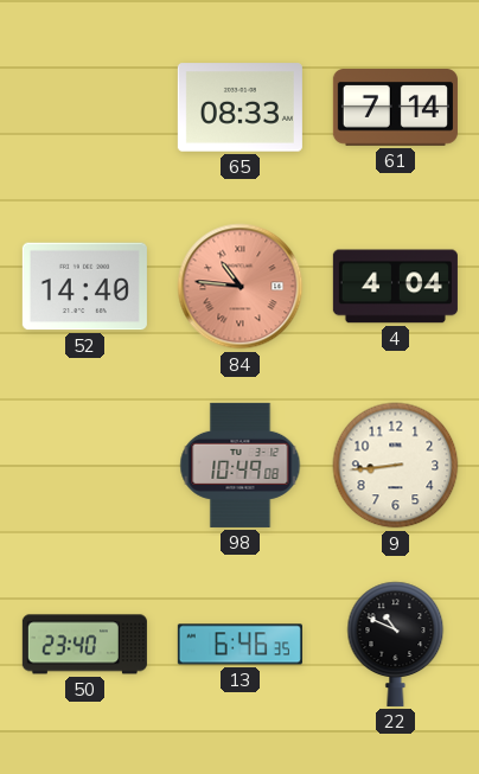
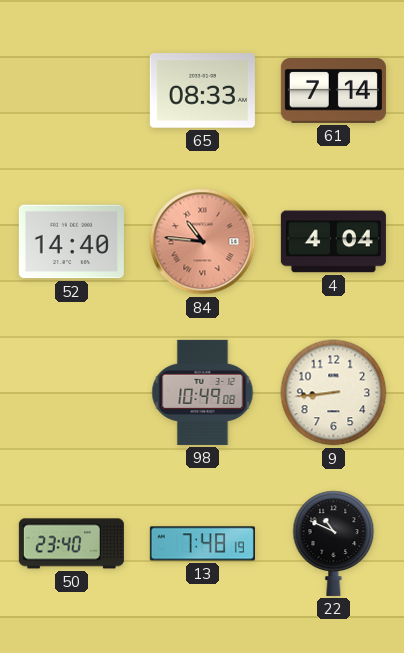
13: 6:46 -> 7:48
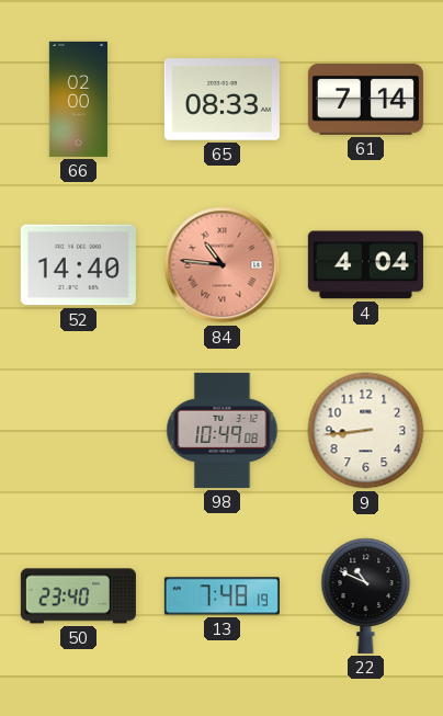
66: none -> 02:00
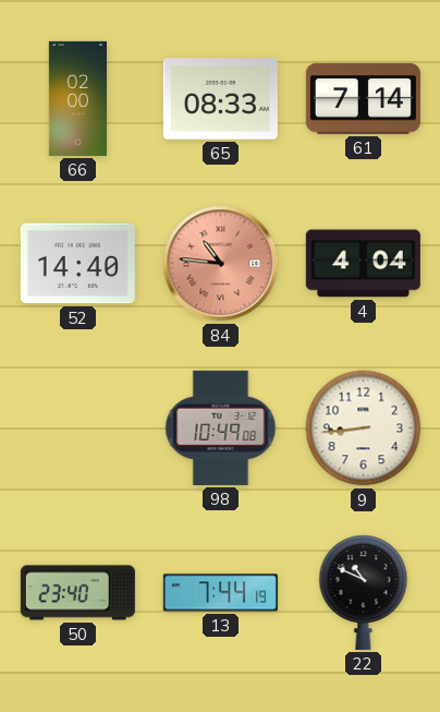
13: 7:48 -> 7:44
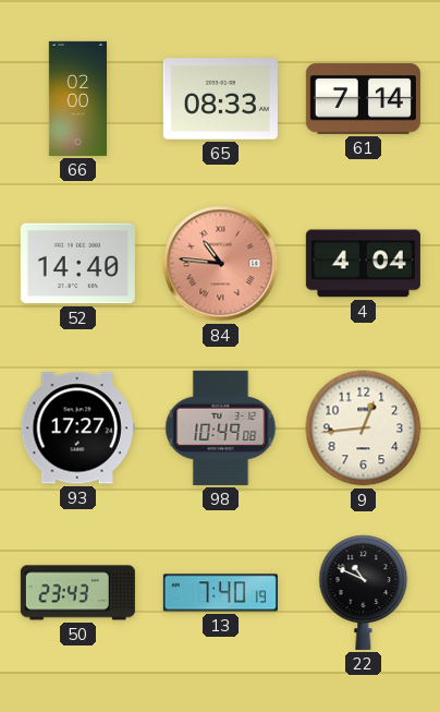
93: none -> 17:27
9: 8:44 -> 12:44
50: 23:40 -> 23:43
13: 7:44 -> 7:40
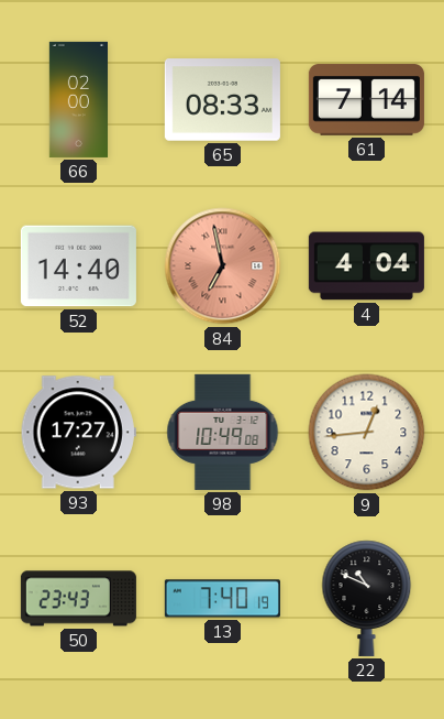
84: 10:46 -> 6:58
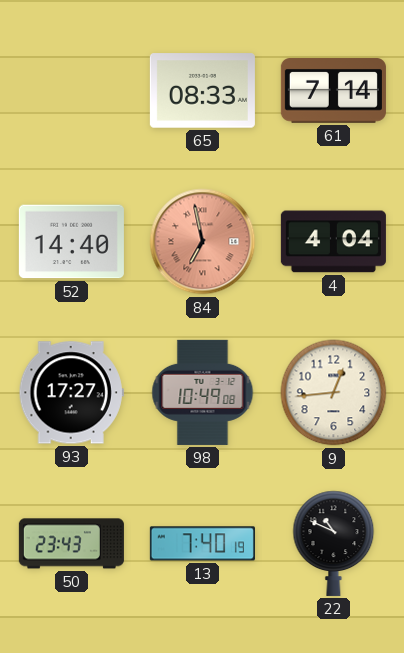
66: 02:00 -> none
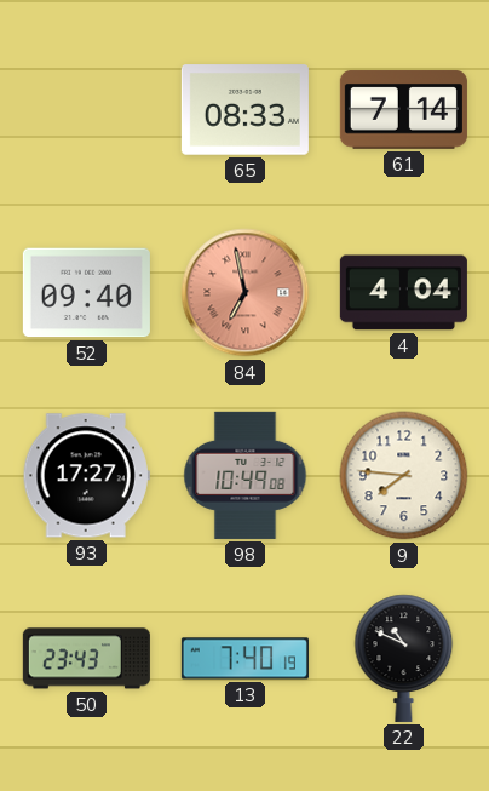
52: 14:40 -> 09:40
9: 12:44 -> 7:46
